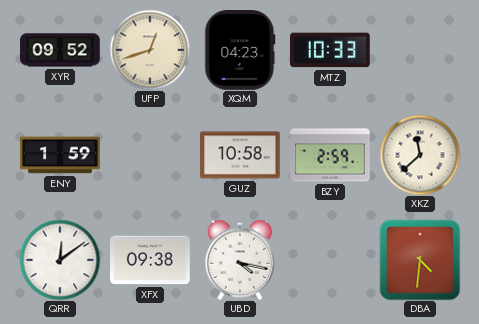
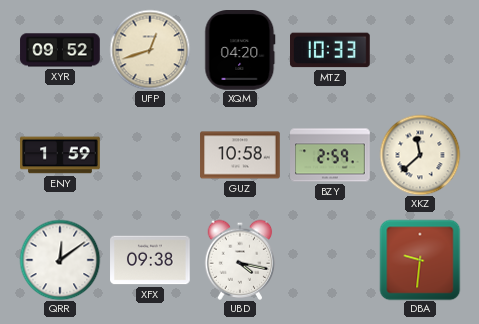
XQM: 04:23 -> 04:20
DBA: 4:31 -> 9:31
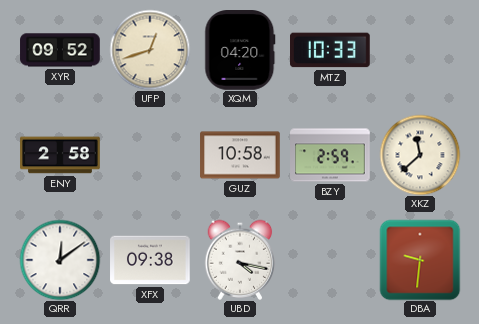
ENY: 1:59 -> 2:58
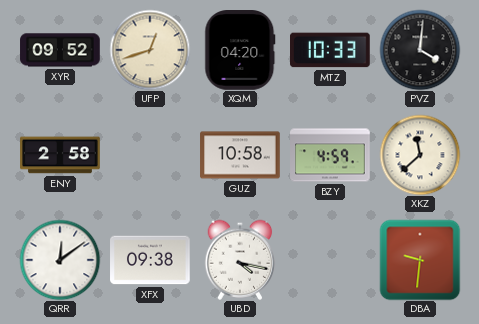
PVZ: none -> 4:01
BZY: 2:59 -> 4:59
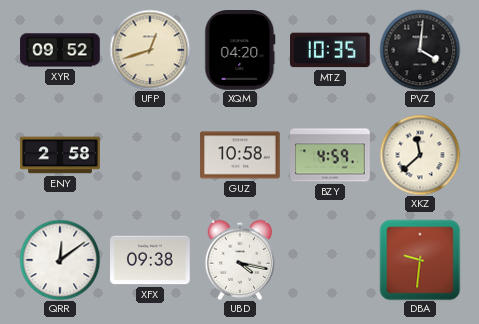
MTZ: 10:33 -> 10:35
